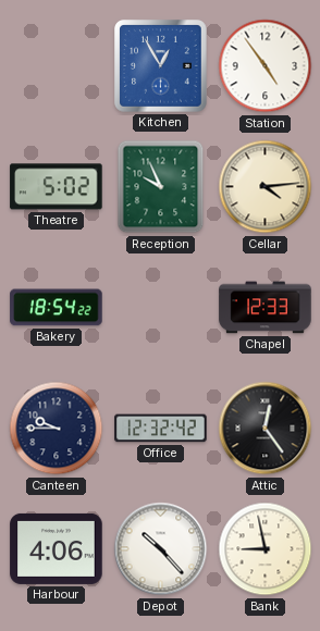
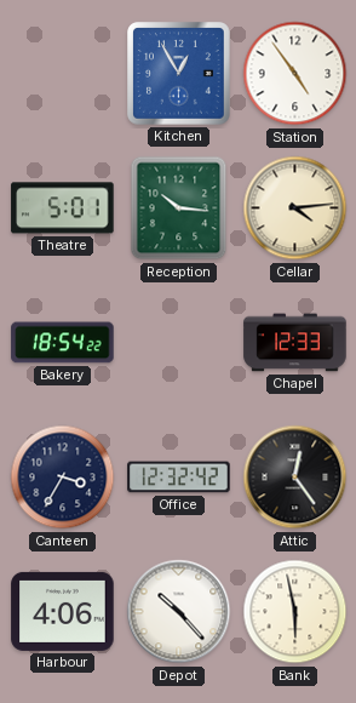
Theatre: 5:02 -> 5:01
Reception: 9:56 -> 10:16
Canteen: 9:45 -> 3:35
Bank: 8:58 -> 5:58
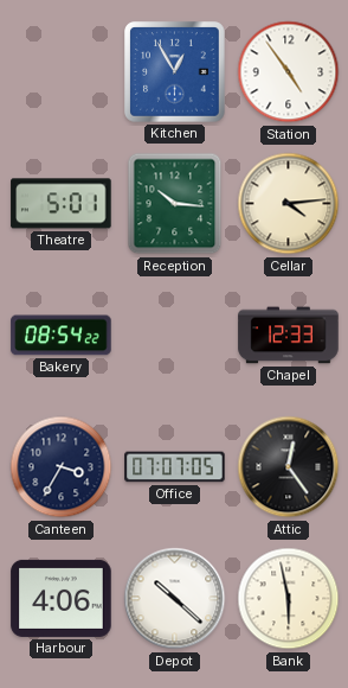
Bakery: 18:54 -> 08:54
Office: 12:32 -> 07:07
Depot: 10:23 -> 10:22
